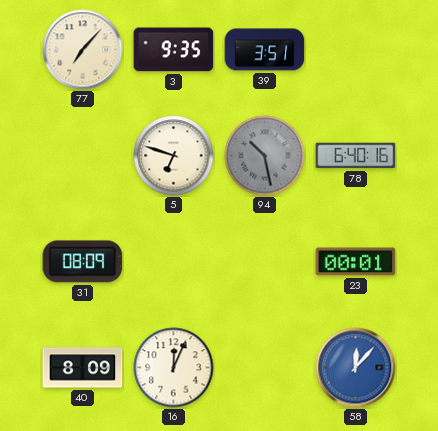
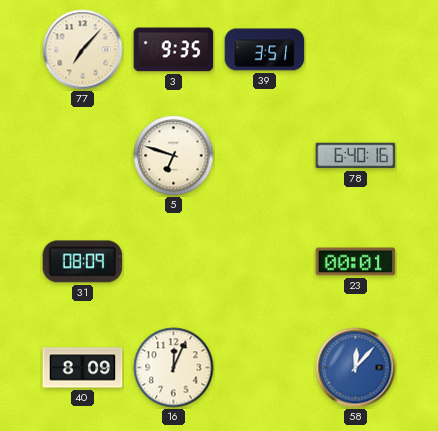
94: 10:28 -> none
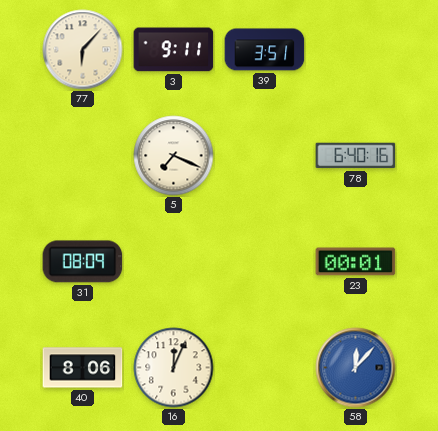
77: 7:07 -> 6:07
3: 9:35 -> 9:11
5: 6:48 -> 7:19
40: 8:09 -> 8:06
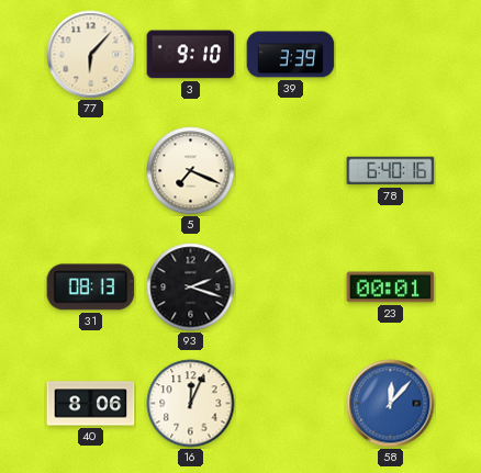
3: 9:11 -> 9:10
39: 3:51 -> 3:39
31: 08:09 -> 08:13
93: none -> 2:18
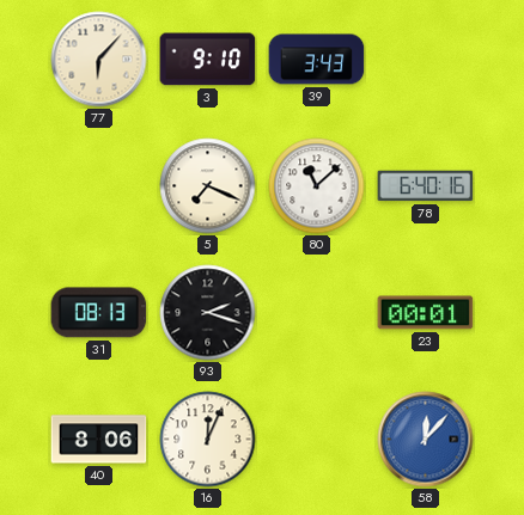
39: 3:39 -> 3:43
80: none -> 11:08
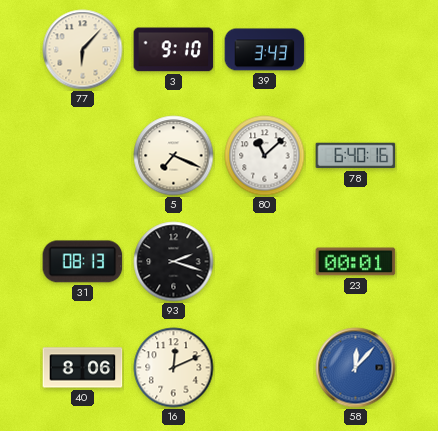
16: 12:04 -> 12:11
